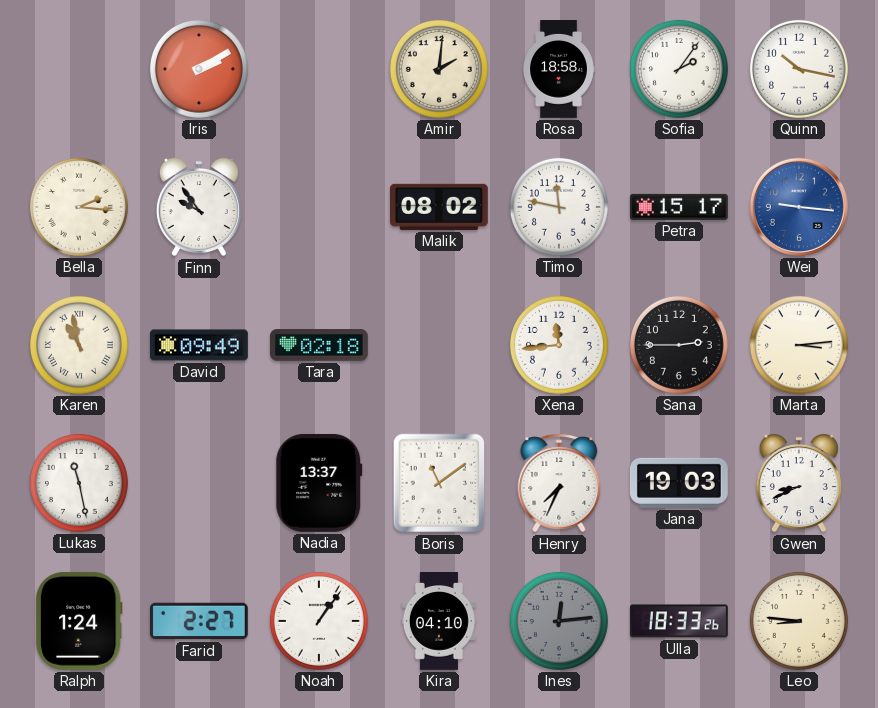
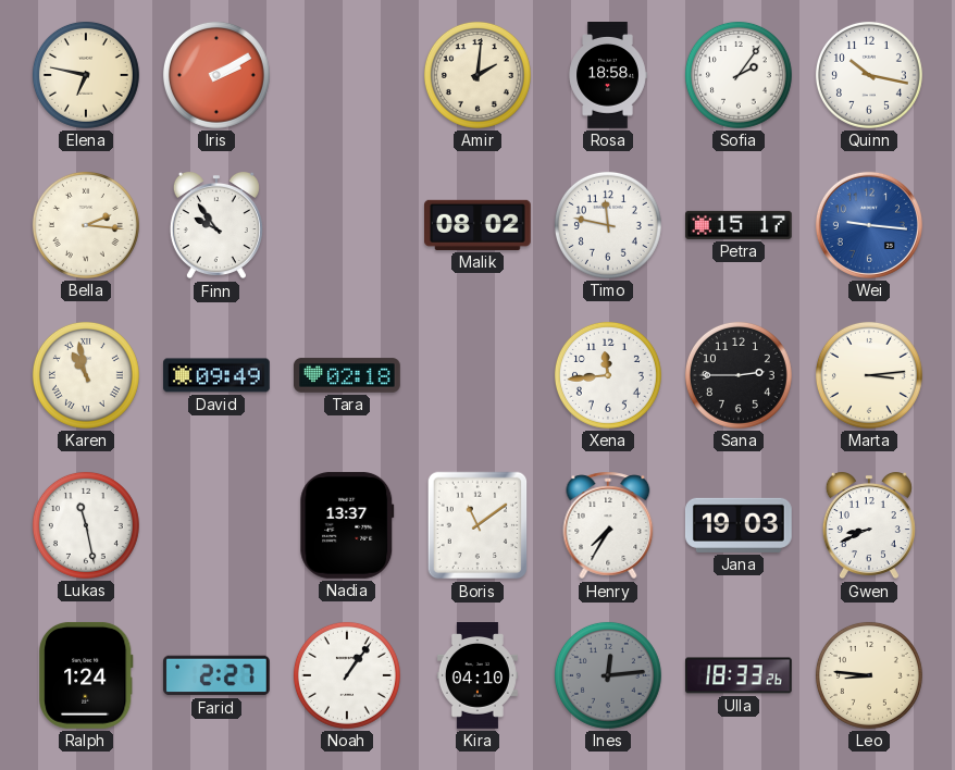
Elena: none -> 6:47
Henry: 7:34 -> 7:35
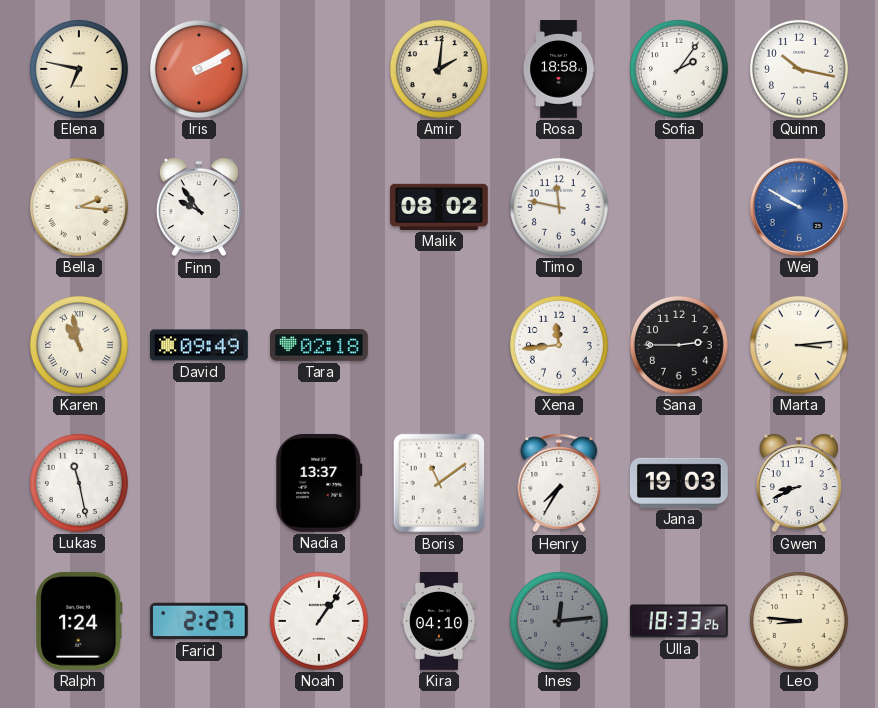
Petra: 15:17 -> none
Wei: 9:16 -> 9:50
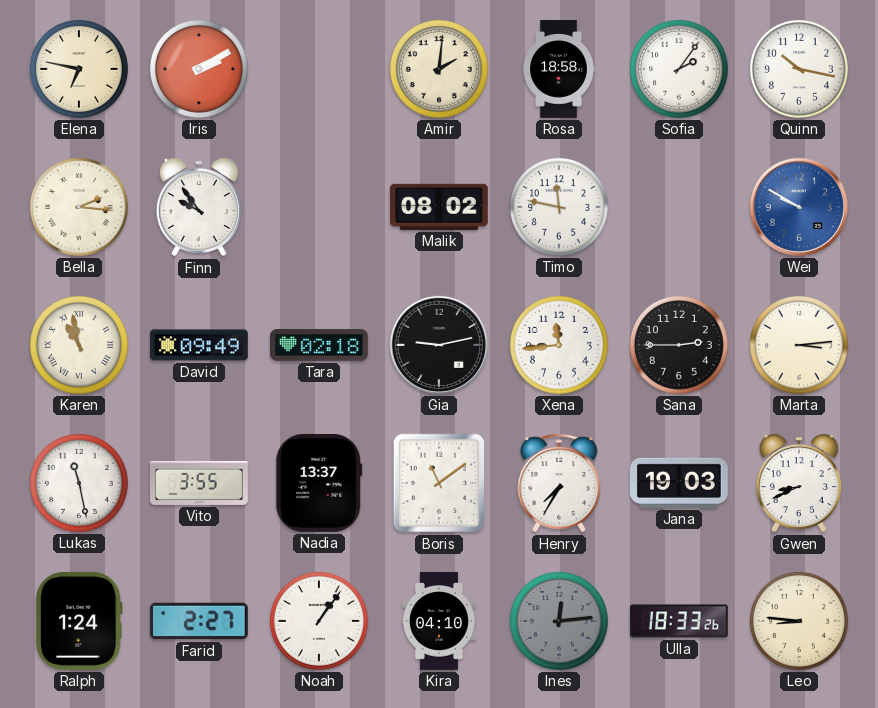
Gia: none -> 9:13
Vito: none -> 3:55
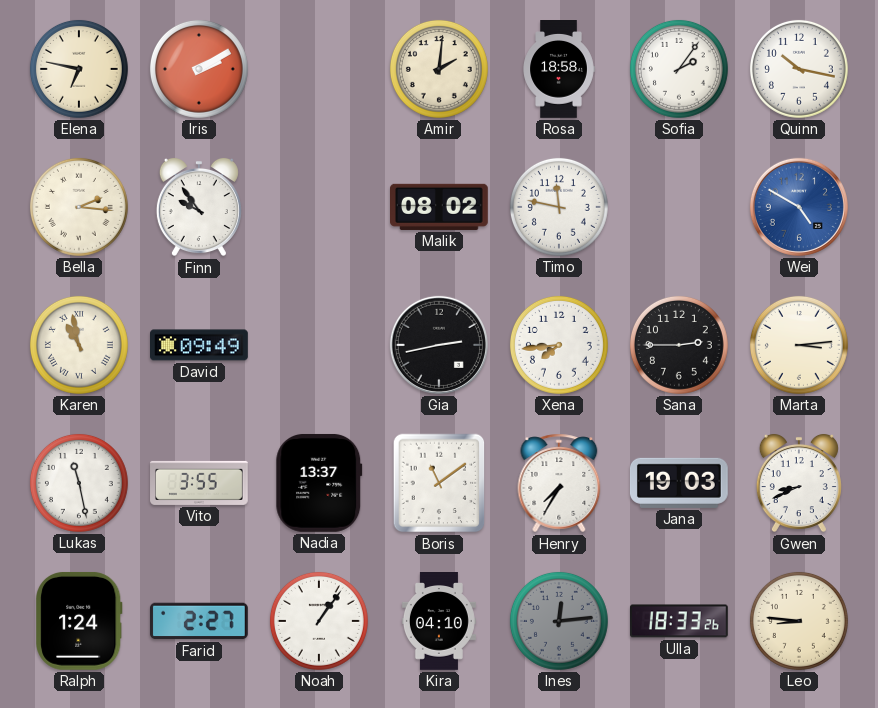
Wei: 9:50 -> 4:50
Tara: 02:18 -> none
Gia: 9:13 -> 2:43
Xena: 11:44 -> 7:44
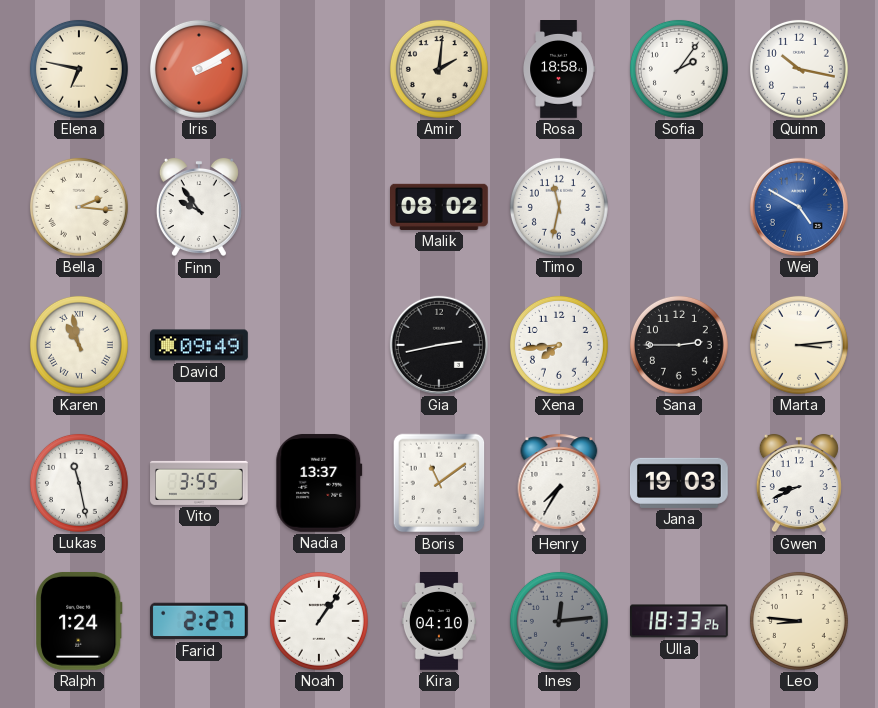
Timo: 11:47 -> 11:32
